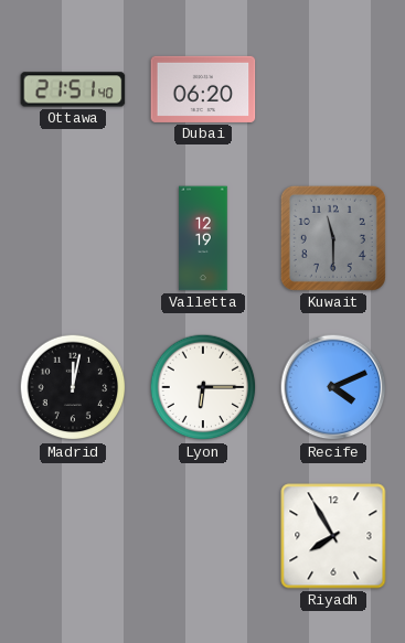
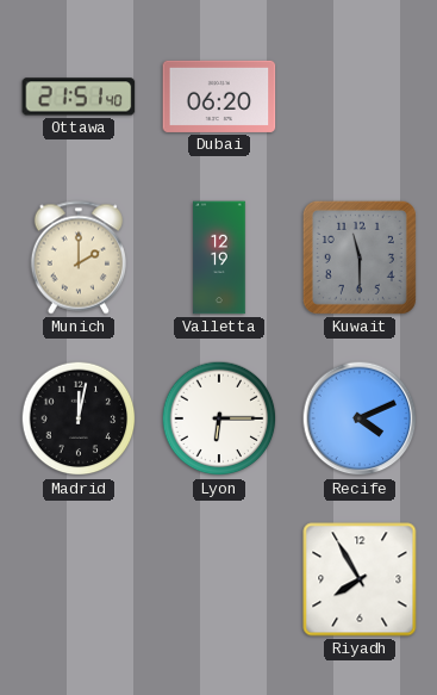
Munich: none -> 2:00
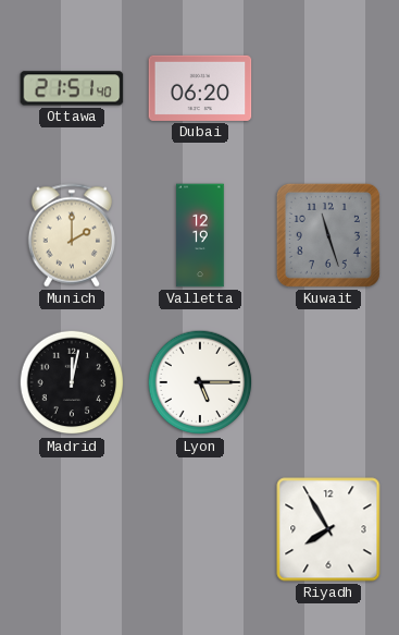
Kuwait: 11:30 -> 11:27
Lyon: 6:15 -> 5:15
Recife: 4:11 -> none
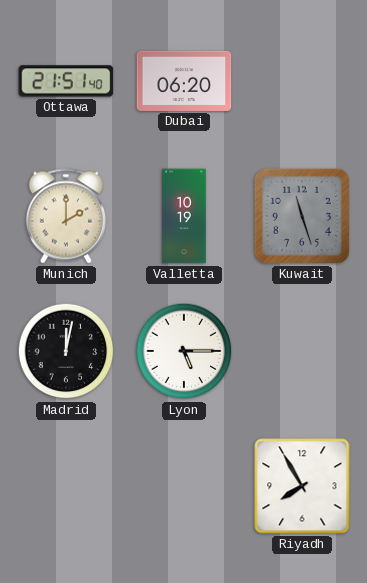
Valletta: 12:19 -> 10:19
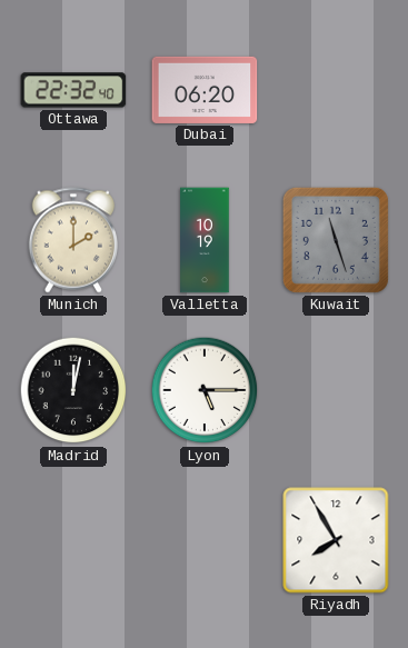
Ottawa: 21:51 -> 22:32
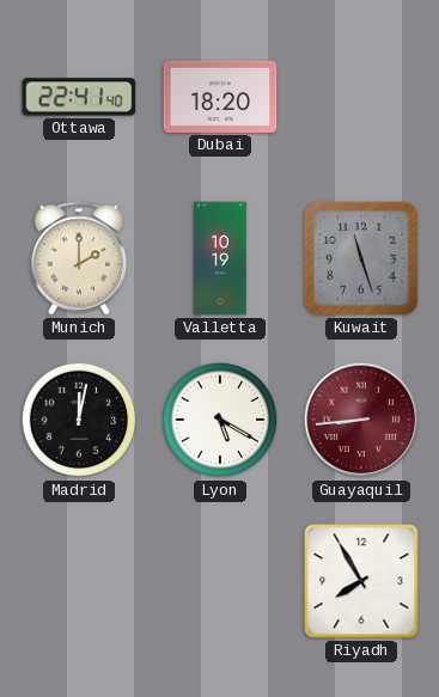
Ottawa: 22:32 -> 22:41
Dubai: 06:20 -> 18:20
Lyon: 5:15 -> 5:20
Guayaquil: none -> 8:44
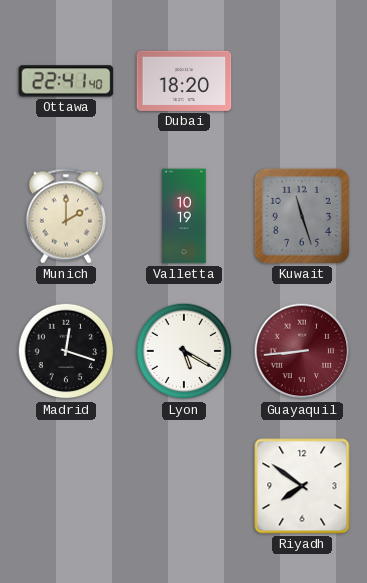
Madrid: 12:02 -> 12:18
Riyadh: 7:55 -> 7:51
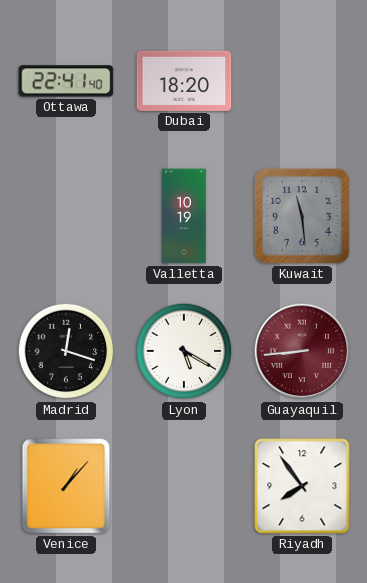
Munich: 2:00 -> none
Kuwait: 11:27 -> 11:29
Venice: none -> 1:07
Riyadh: 7:51 -> 7:54
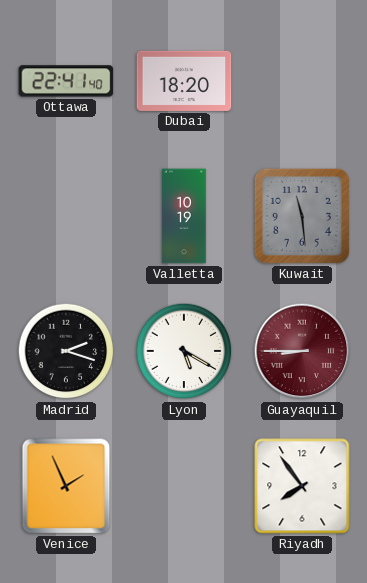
Madrid: 12:18 -> 2:18
Guayaquil: 8:44 -> 8:45
Venice: 1:07 -> 1:56
